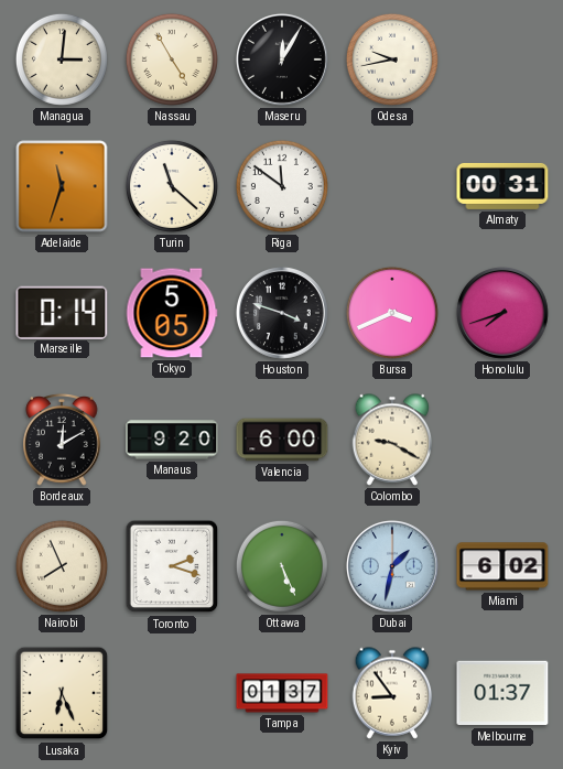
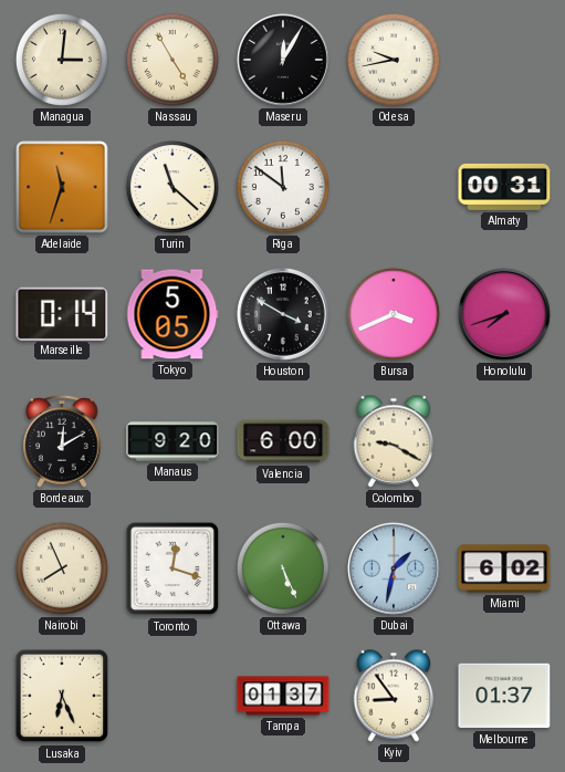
Houston: 3:48 -> 3:50
Toronto: 2:18 -> 12:18
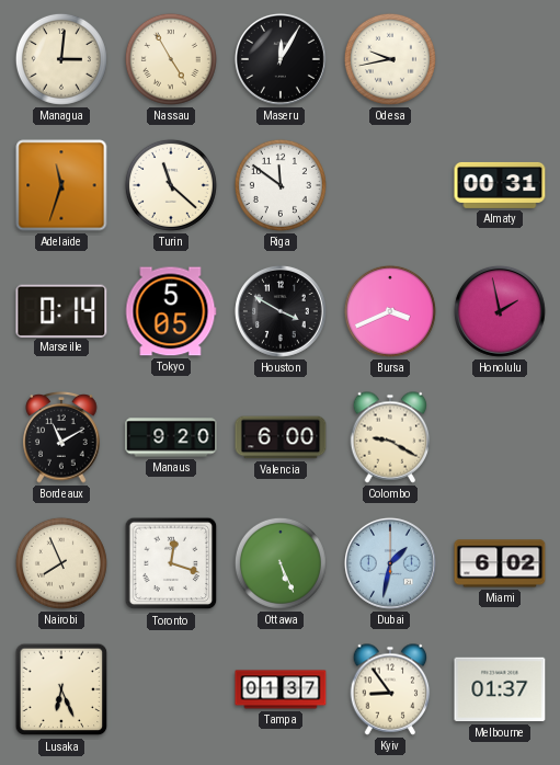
Honolulu: 7:42 -> 1:58
Bordeaux: 12:10 -> 11:10
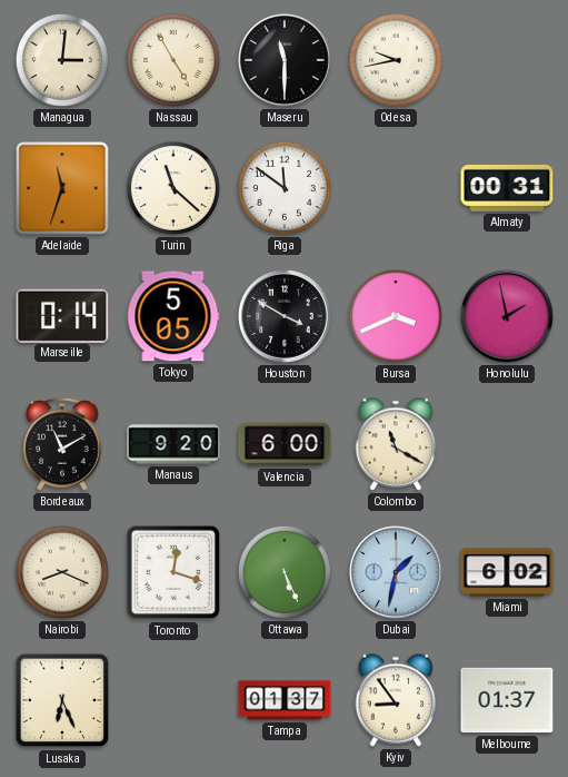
Maseru: 12:05 -> 11:30
Colombo: 9:20 -> 11:20
Nairobi: 7:56 -> 8:19
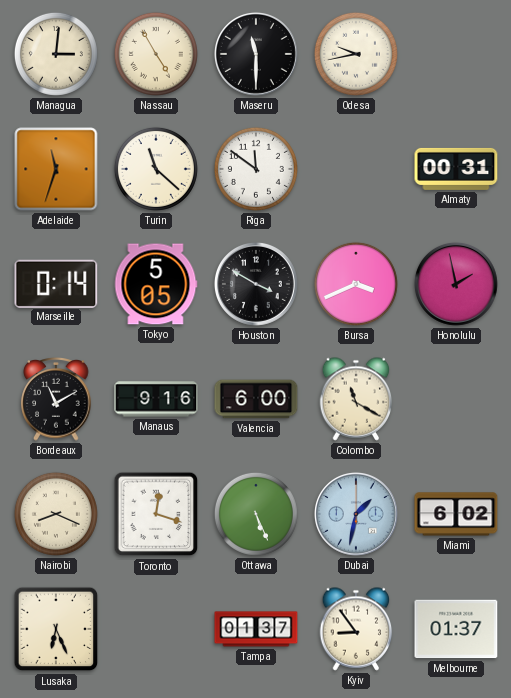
Manaus: 9:20 -> 9:16
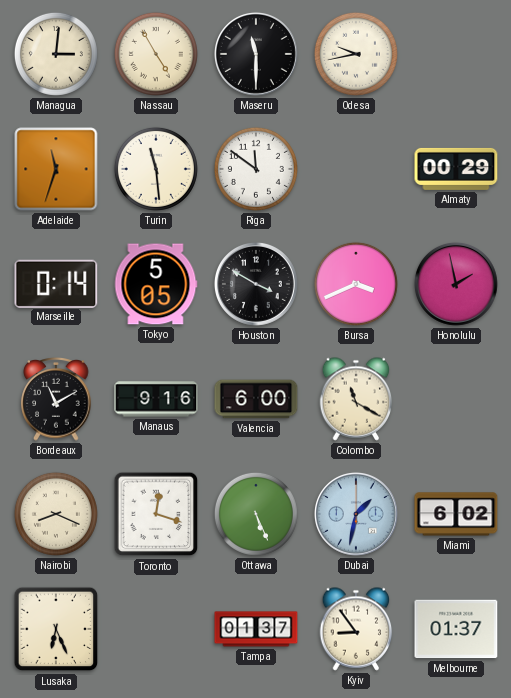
Turin: 11:22 -> 11:29
Almaty: 00:31 -> 00:29
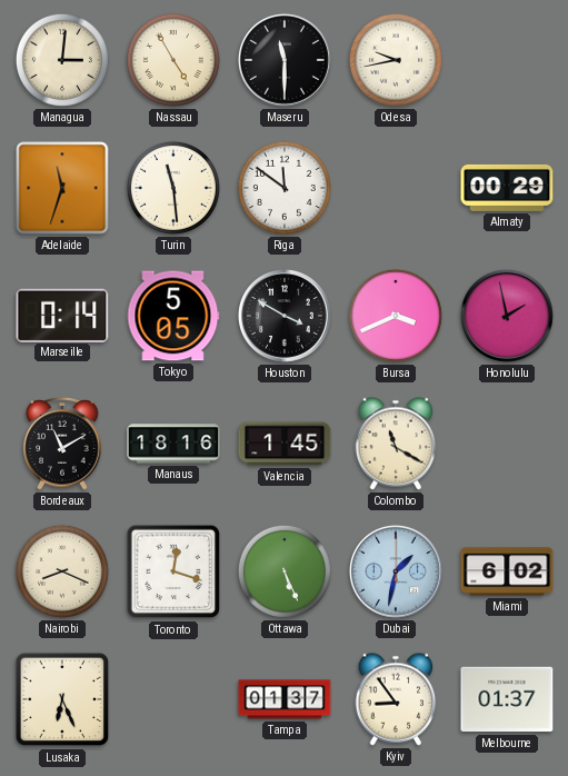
Manaus: 9:16 -> 18:16
Valencia: 6:00 -> 1:45
